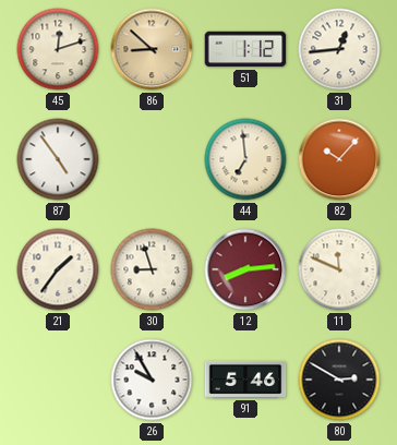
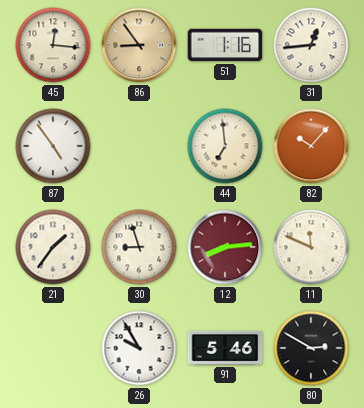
45: 12:12 -> 12:16
86: 8:52 -> 8:54
51: 1:12 -> 1:16
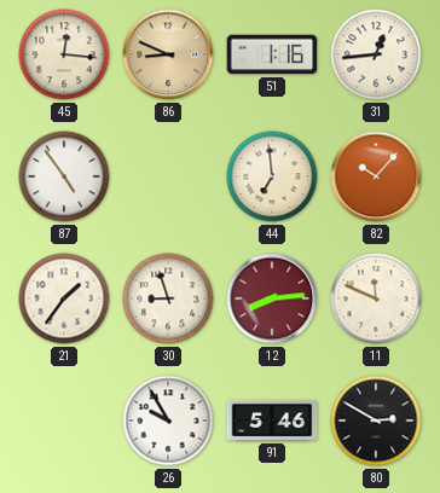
86: 8:54 -> 8:49
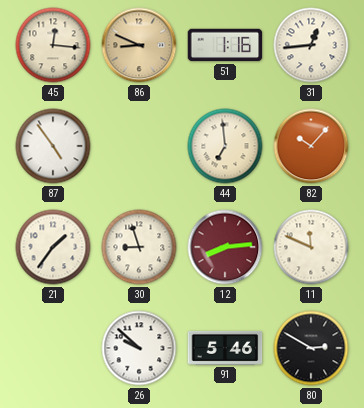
26: 9:55 -> 9:52
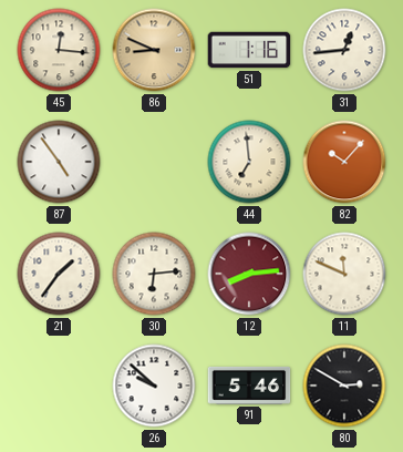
30: 8:57 -> 6:14
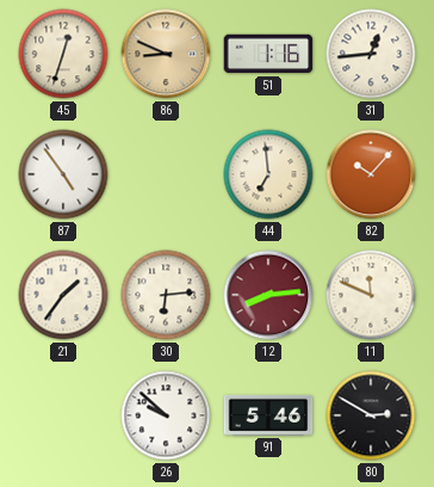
45: 12:16 -> 12:33
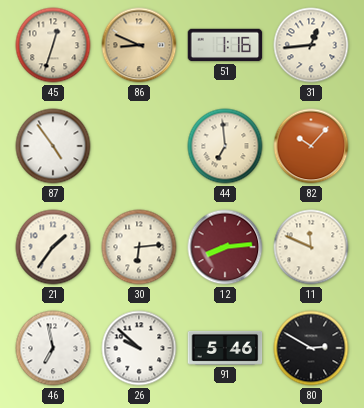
46: none -> 6:58
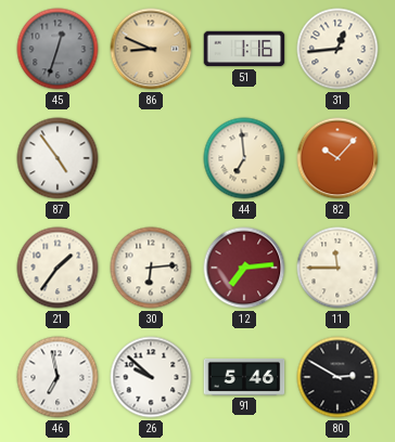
45 dial: cream -> grey
12: 8:14 -> 7:14
11: 11:49 -> 11:45
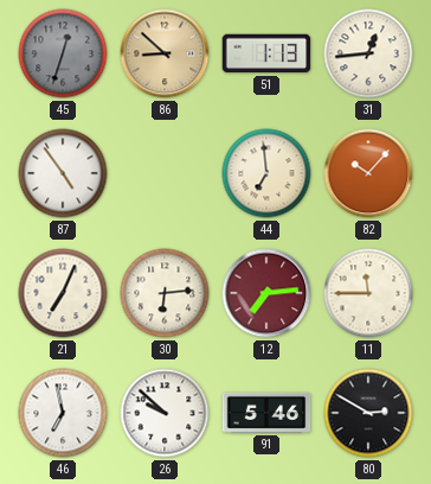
86: 8:49 -> 8:52
51: 1:16 -> 1:13
21: 1:36 -> 7:04
